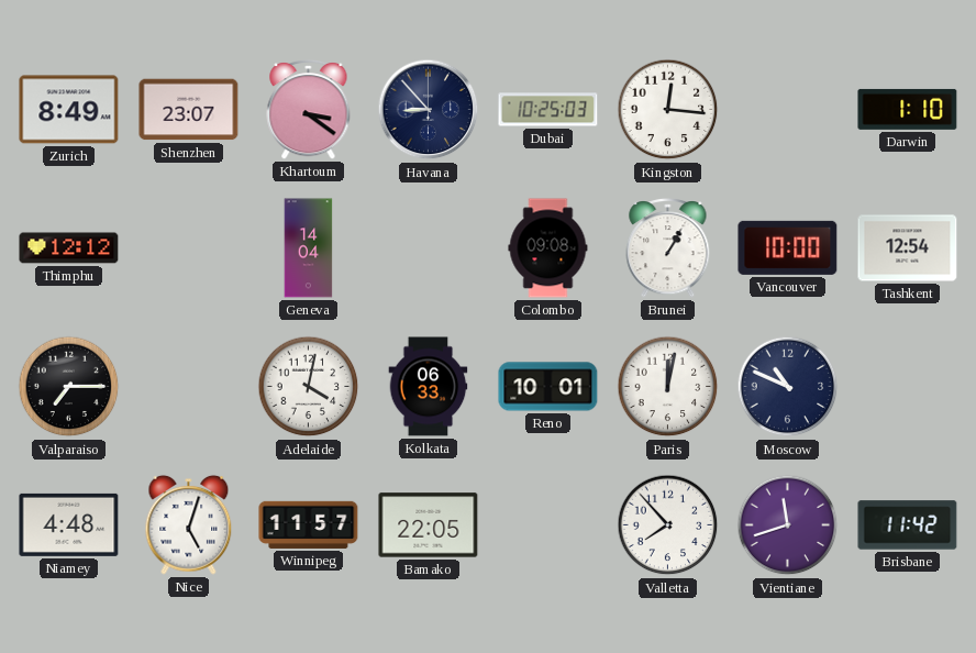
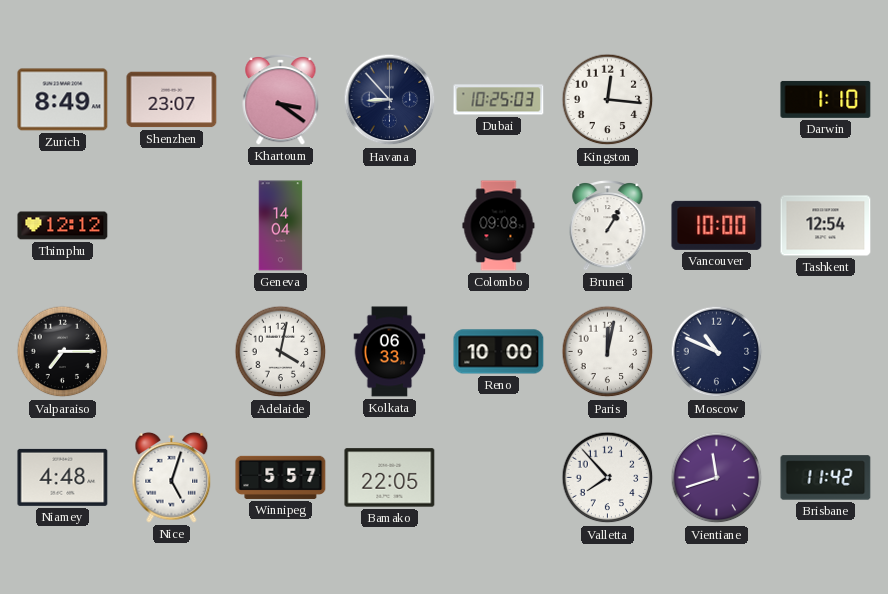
Reno: 10:01 -> 10:00
Winnipeg: 11:57 -> 5:57
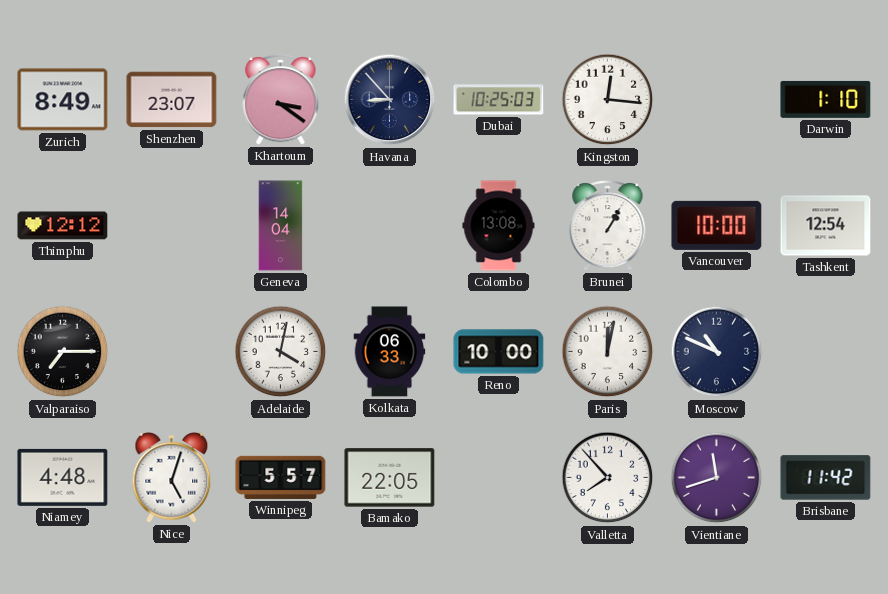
Colombo: 09:08 -> 13:08
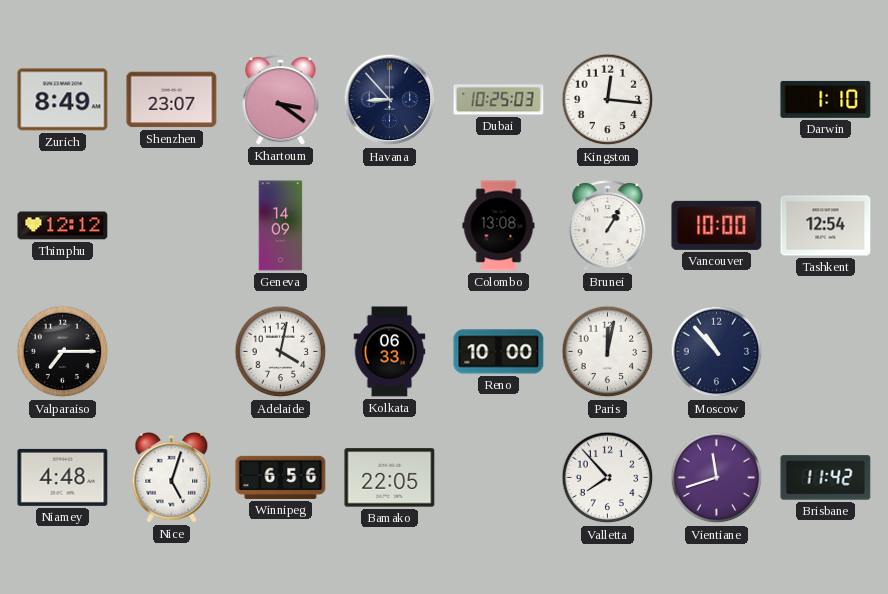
Geneva: 14:04 -> 14:09
Moscow: 10:49 -> 10:53
Winnipeg: 5:57 -> 6:56
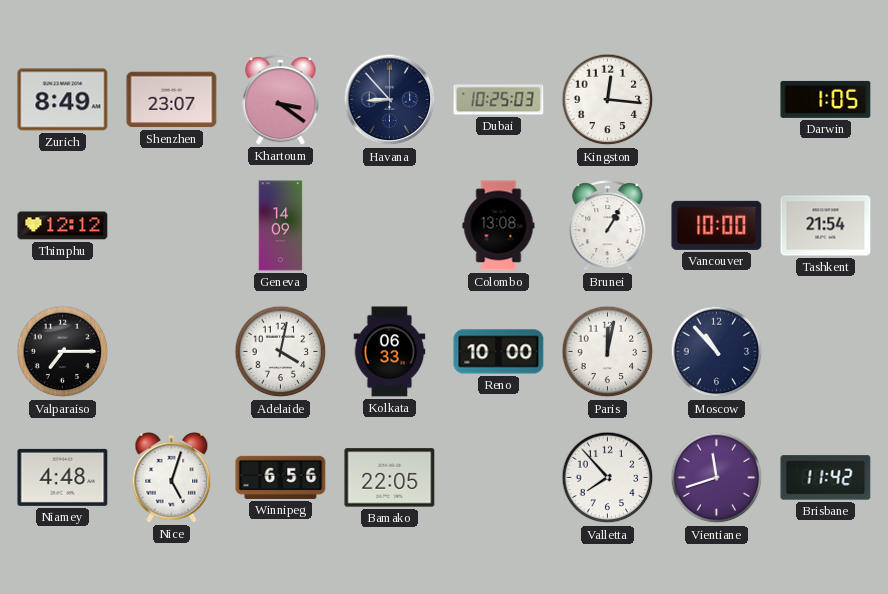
Darwin: 1:10 -> 1:05
Tashkent: 12:54 -> 21:54
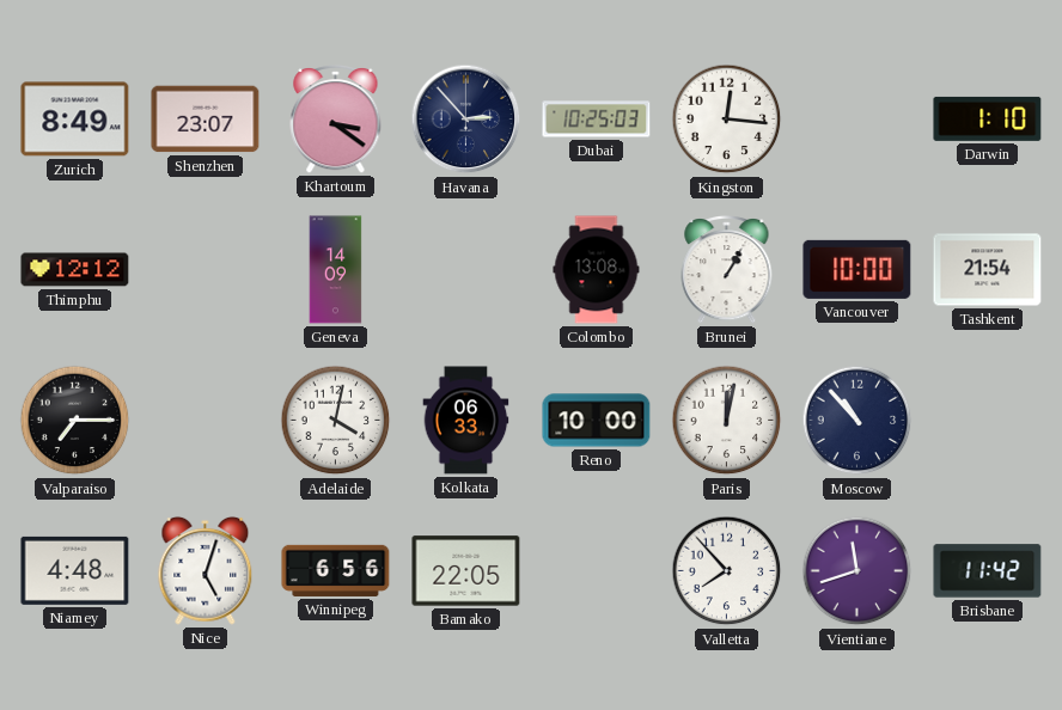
Havana: 8:53 -> 2:53
Darwin: 1:05 -> 1:10
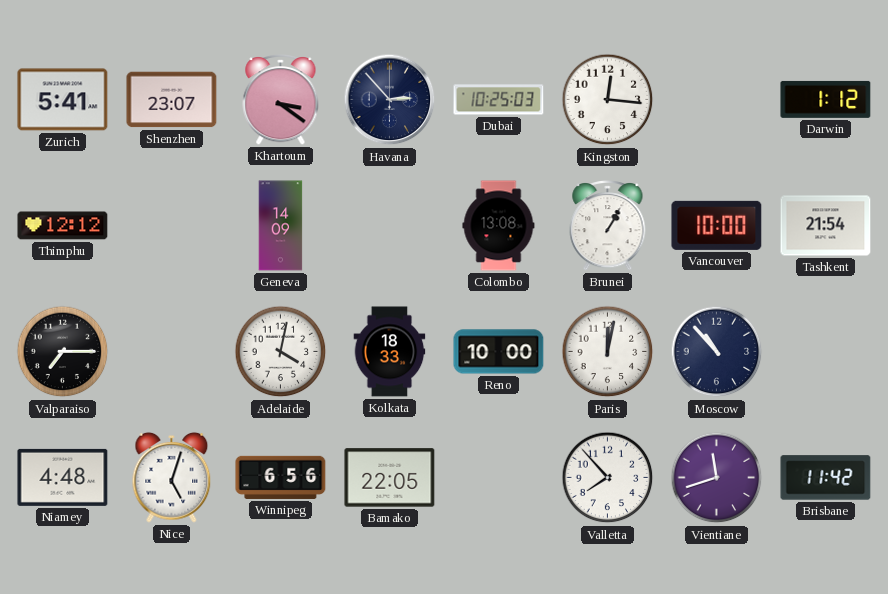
Zurich: 8:49 -> 5:41
Darwin: 1:10 -> 1:12
Kolkata: 06:33 -> 18:33
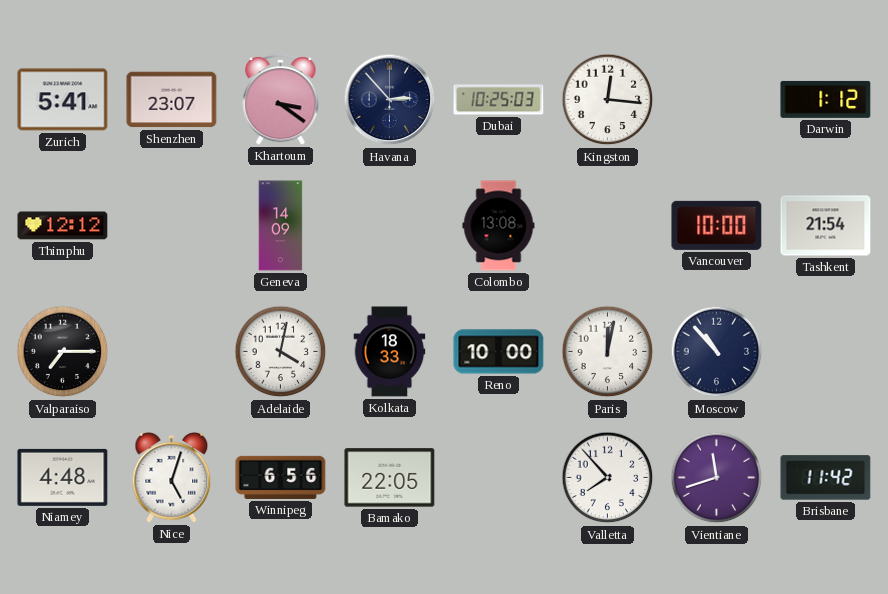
Brunei: 1:05 -> none
